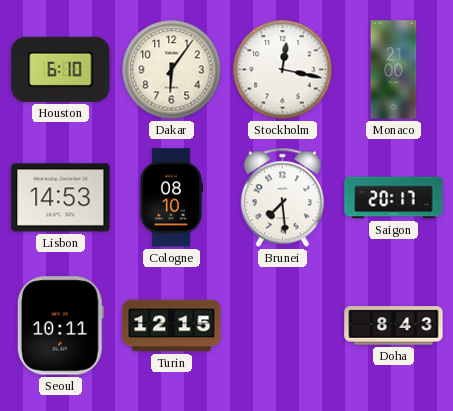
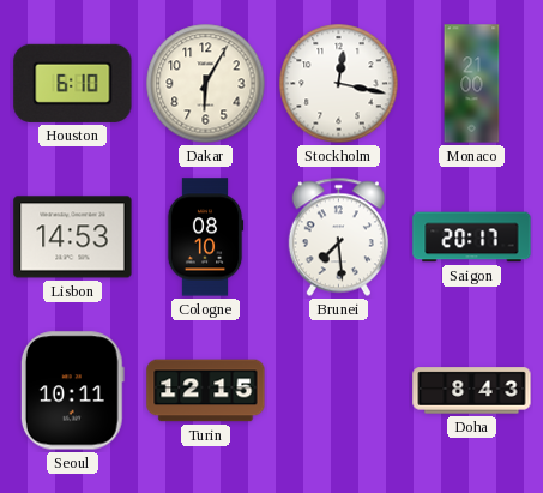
Dakar: 6:06 -> 6:05
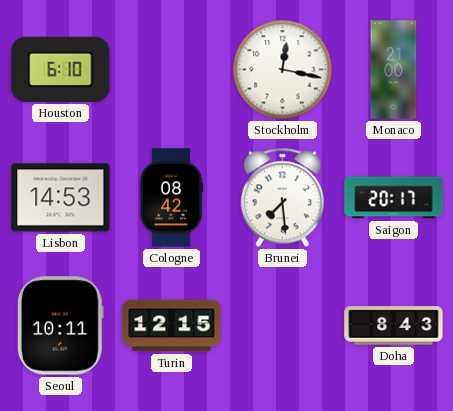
Dakar: 6:05 -> none
Cologne: 08:10 -> 08:42
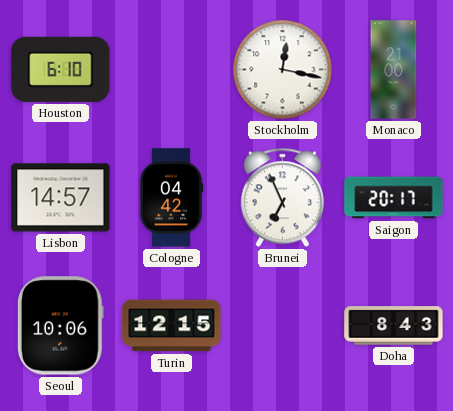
Lisbon: 14:53 -> 14:57
Cologne: 08:42 -> 04:42
Brunei: 7:29 -> 6:56
Seoul: 10:11 -> 10:06
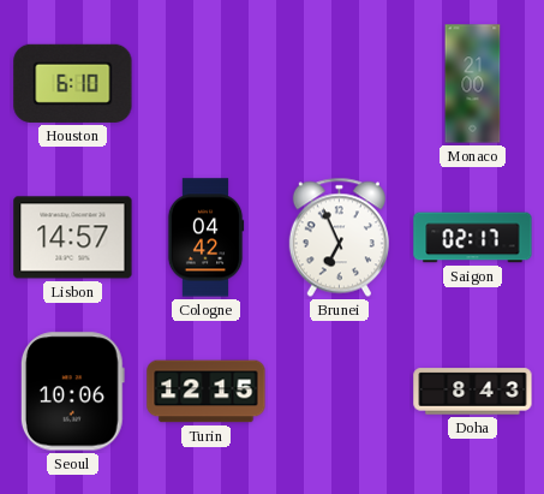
Stockholm: 12:17 -> none
Saigon: 20:17 -> 02:17
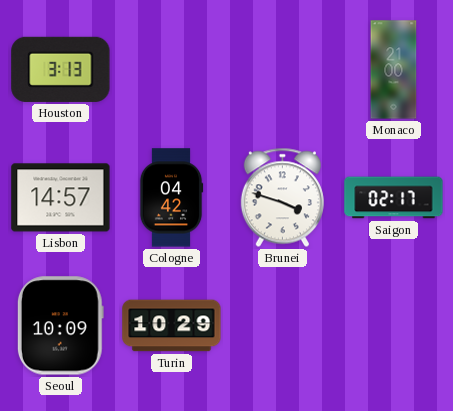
Houston: 6:10 -> 3:13
Brunei: 6:56 -> 3:48
Seoul: 10:06 -> 10:09
Turin: 12:15 -> 10:29
Doha: 8:43 -> none
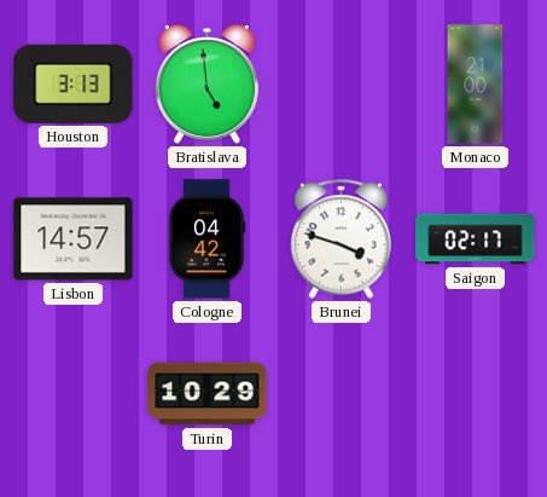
Bratislava: none -> 4:59
Seoul: 10:09 -> none
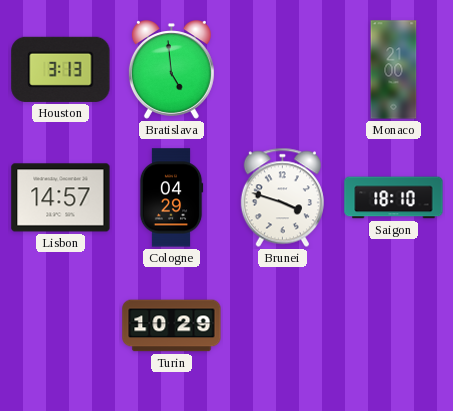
Cologne: 04:42 -> 04:29
Saigon: 02:17 -> 18:10
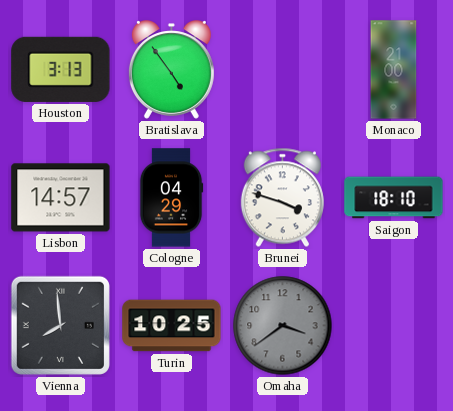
Bratislava: 4:59 -> 4:54
Vienna: none -> 7:59
Turin: 10:29 -> 10:25
Omaha: none -> 3:39
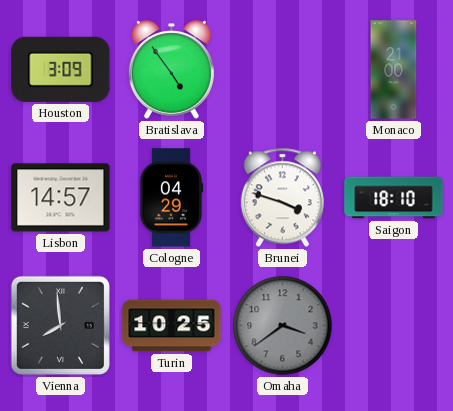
Houston: 3:13 -> 3:09
